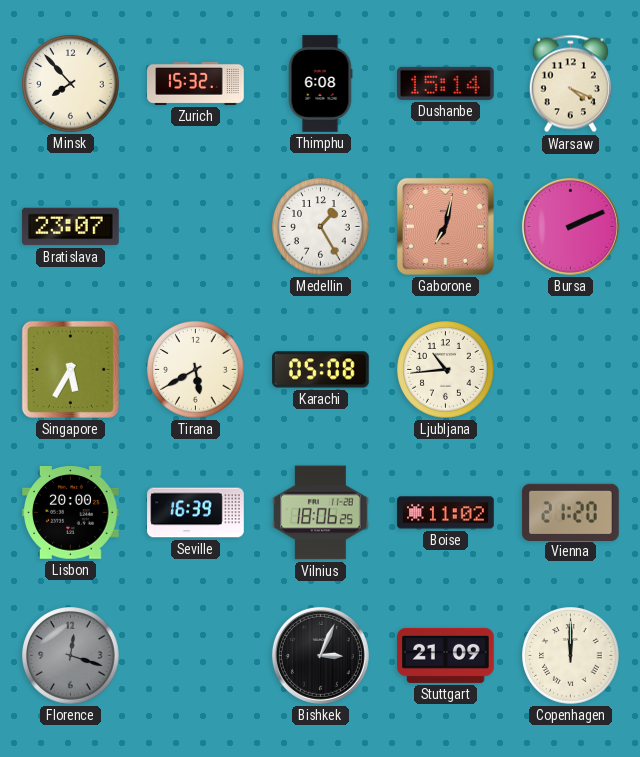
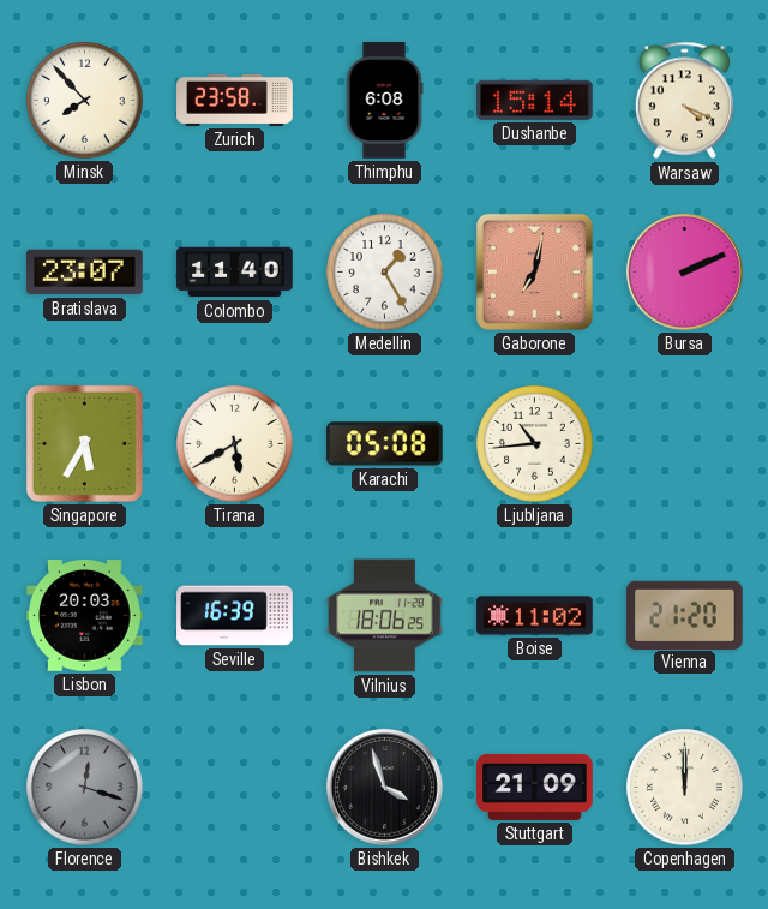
Zurich: 15:32 -> 23:58
Colombo: none -> 11:40
Lisbon: 20:00 -> 20:03
Bishkek: 3:04 -> 3:57
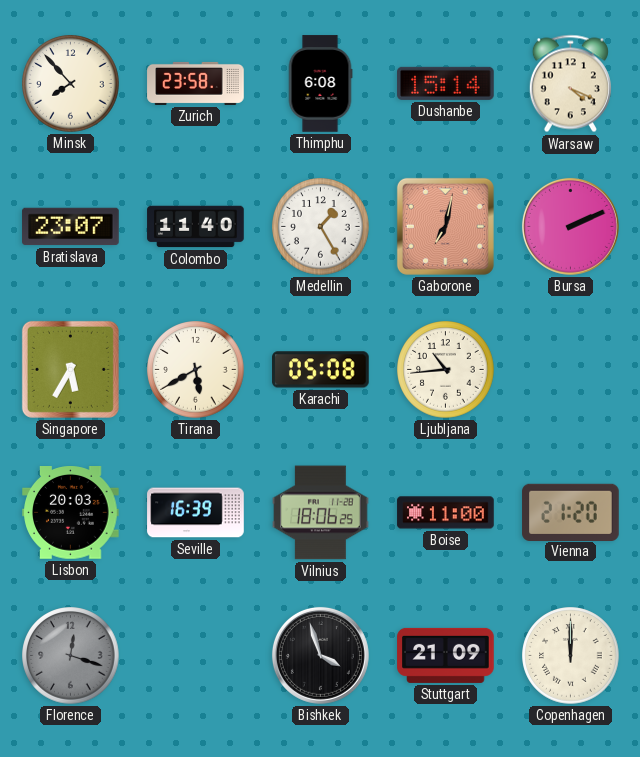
Boise: 11:02 -> 11:00
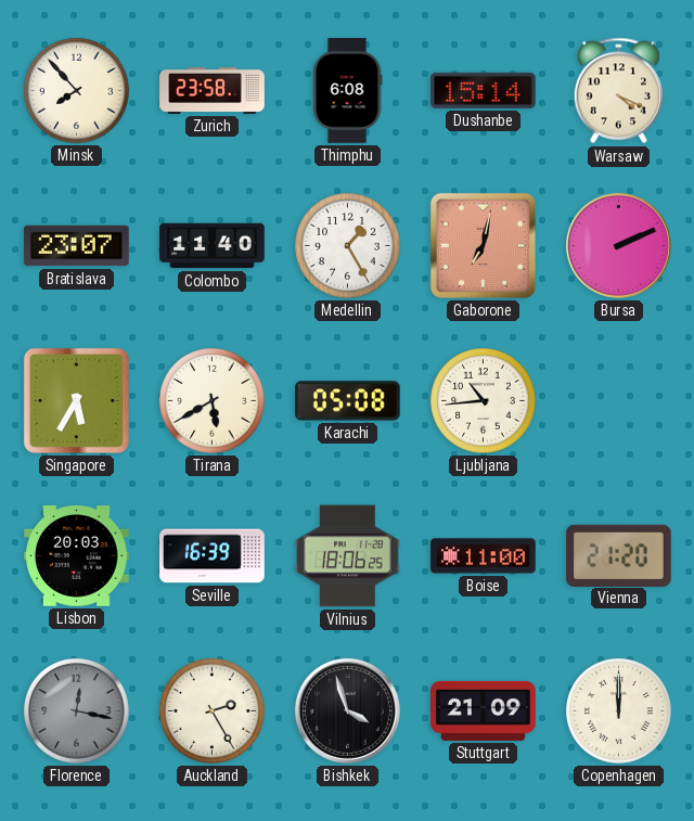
Florence: 12:18 -> 12:17
Auckland: none -> 2:25
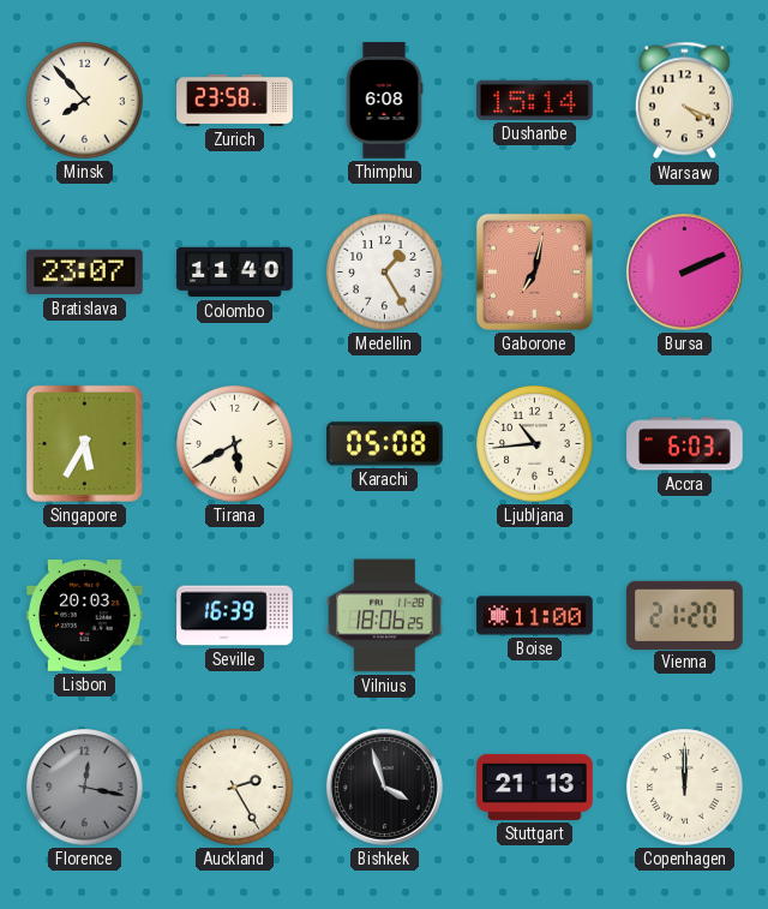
Accra: none -> 6:03
Stuttgart: 21:09 -> 21:13
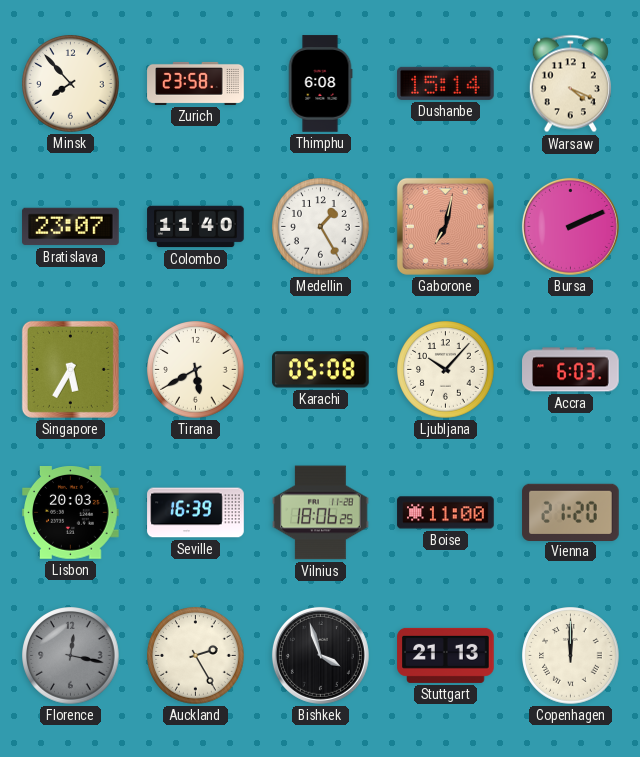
Ljubljana: 10:44 -> 10:07
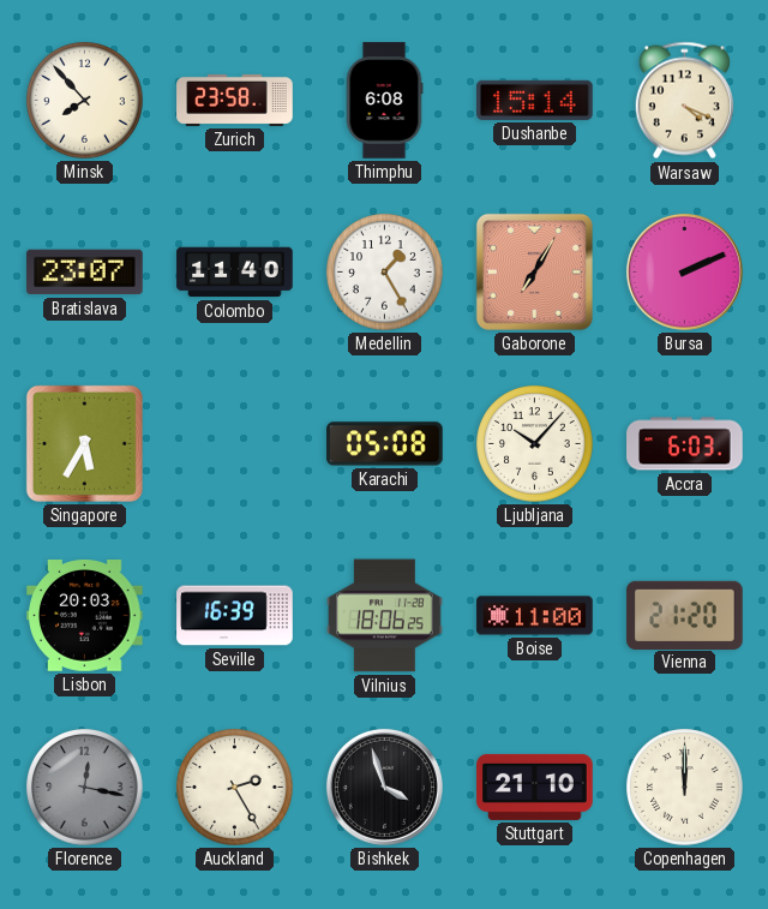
Gaborone: 7:02 -> 7:05
Tirana: 5:40 -> none
Stuttgart: 21:13 -> 21:10
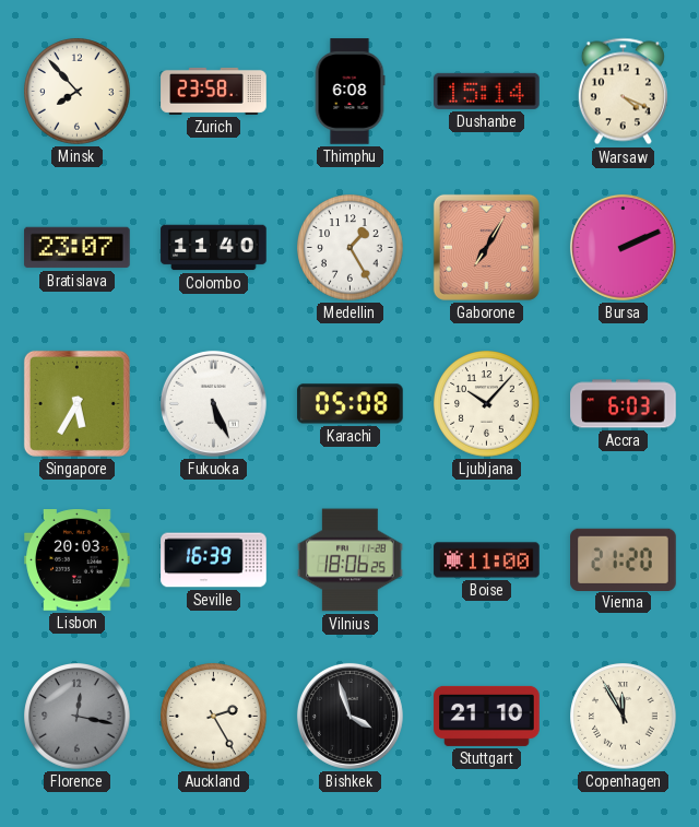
Fukuoka: none -> 5:26
Copenhagen: 12:00 -> 11:55
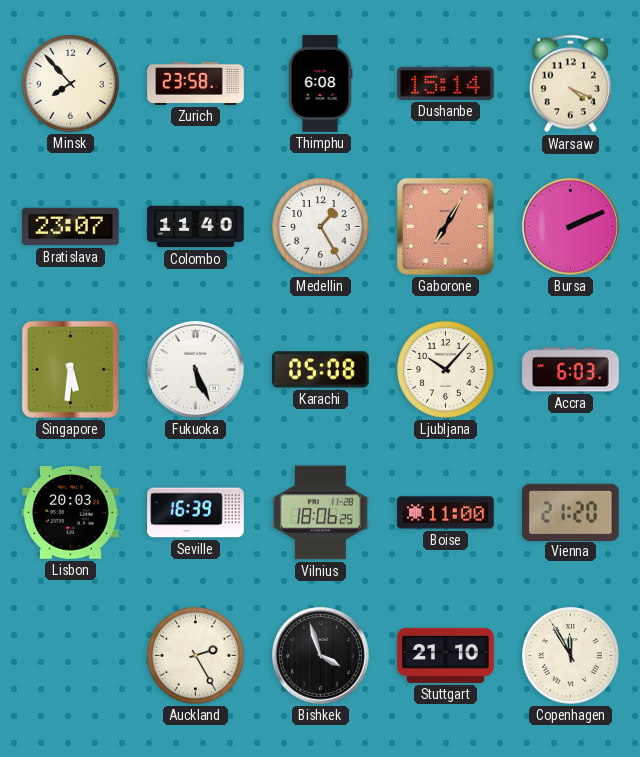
Singapore: 5:35 -> 5:31
Florence: 12:17 -> none
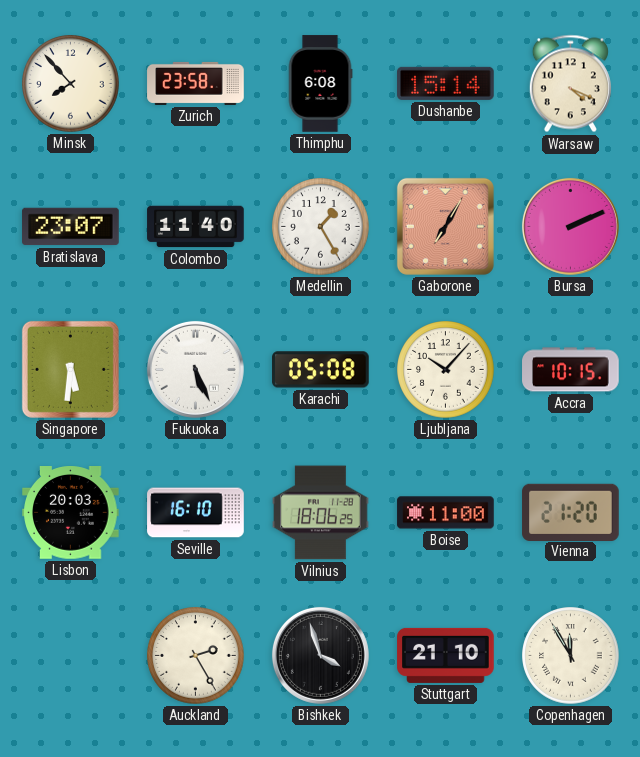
Accra: 6:03 -> 10:15
Seville: 16:39 -> 16:10
